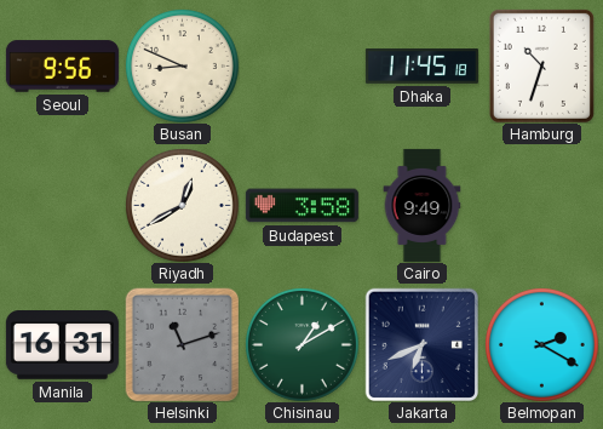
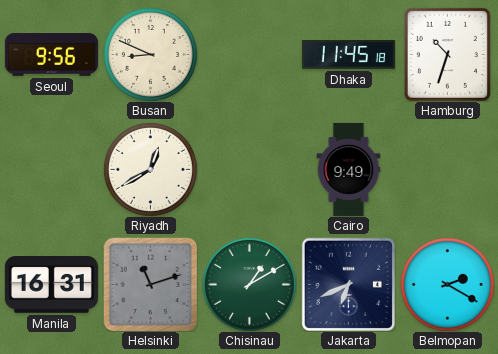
Budapest: 3:58 -> none
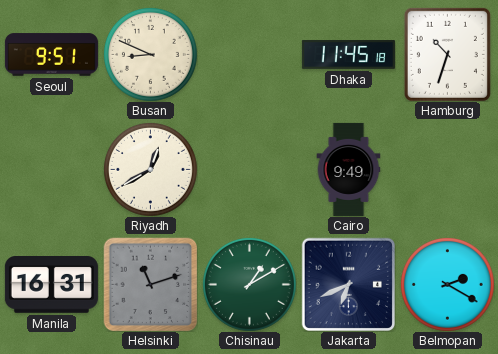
Seoul: 9:56 -> 9:51
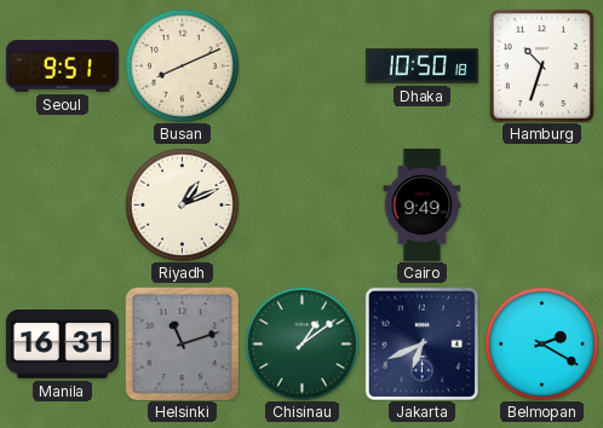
Busan: 8:49 -> 8:11
Dhaka: 11:45 -> 10:50
Riyadh: 12:40 -> 1:11
Chisinau: 1:10 -> 1:09
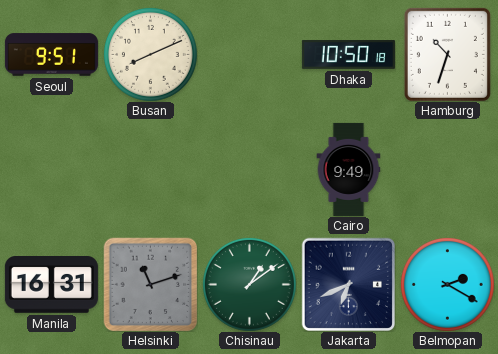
Riyadh: 1:11 -> none
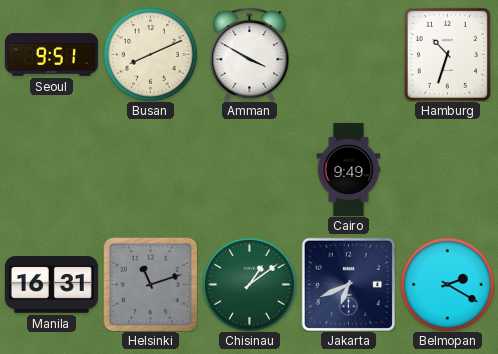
Amman: none -> 3:50
Dhaka: 10:50 -> none
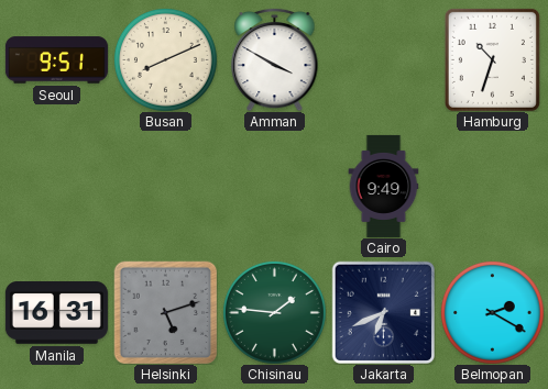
Helsinki: 11:12 -> 5:12
Chisinau: 1:09 -> 1:46
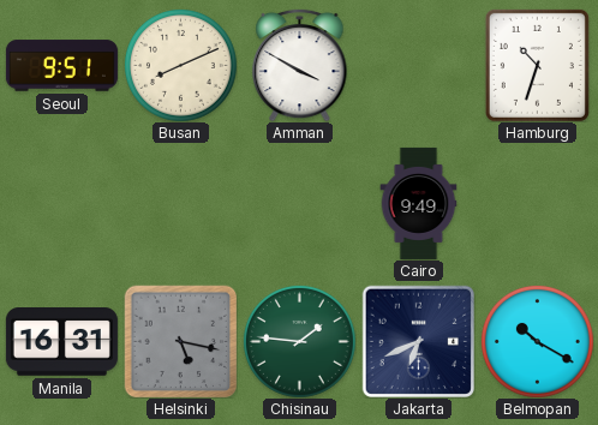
Helsinki: 5:12 -> 5:17
Belmopan: 2:20 -> 10:20
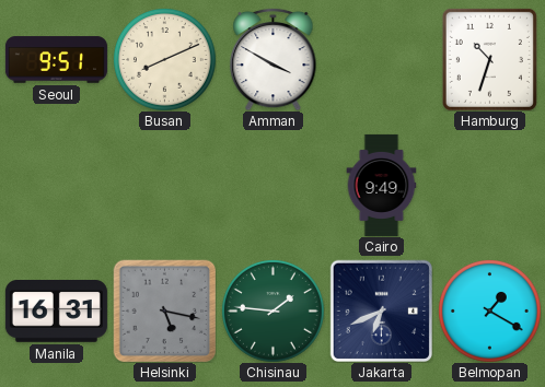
Belmopan: 10:20 -> 1:20
